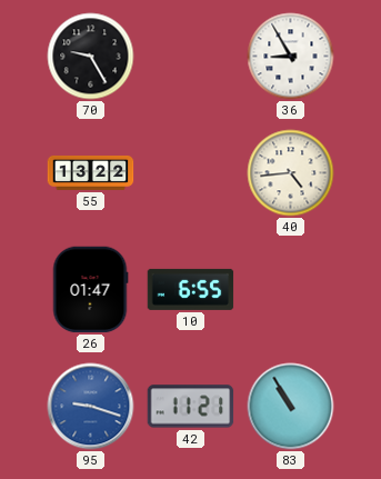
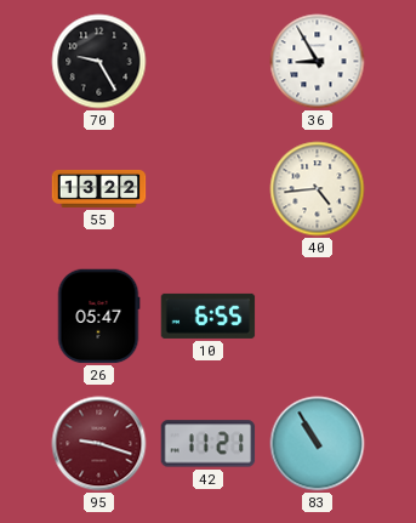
26: 01:47 -> 05:47
95 dial: blue -> burgundy
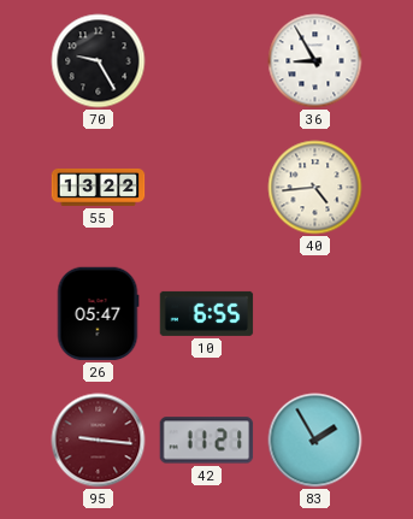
95: 9:18 -> 9:16
83: 10:55 -> 1:55
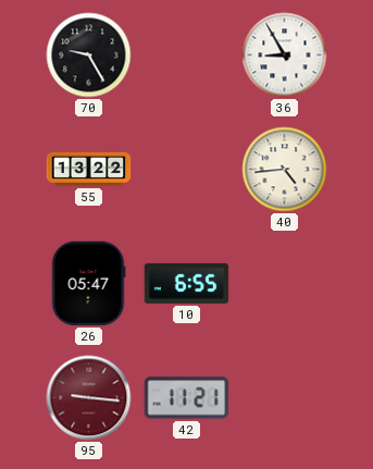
83: 1:55 -> none
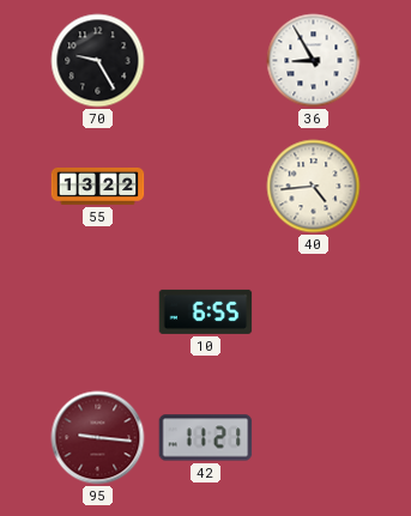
26: 05:47 -> none
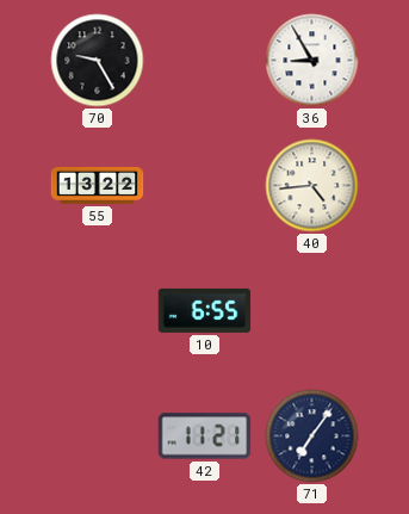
95: 9:16 -> none
71: none -> 7:06
